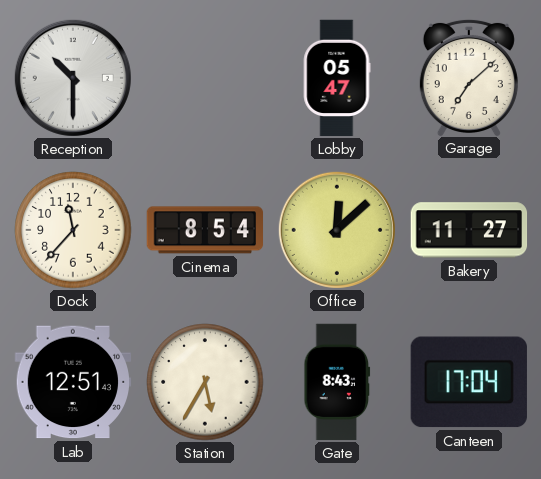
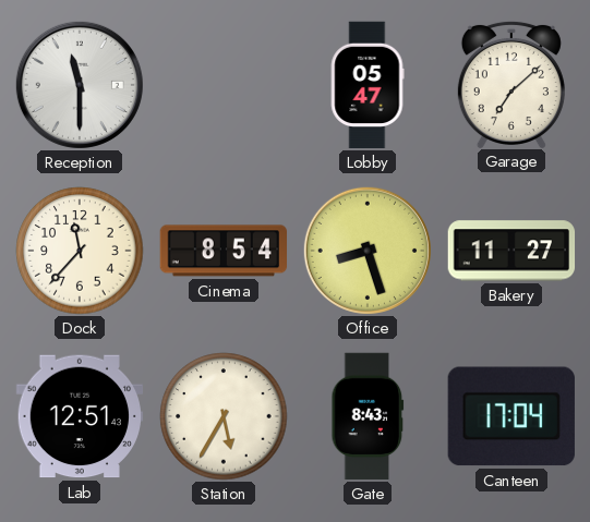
Reception: 10:30 -> 11:30
Office: 12:08 -> 8:27
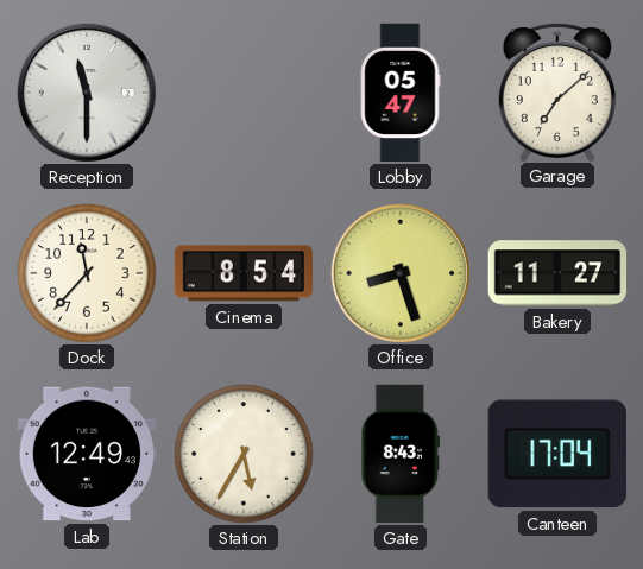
Lab: 12:51 -> 12:49
